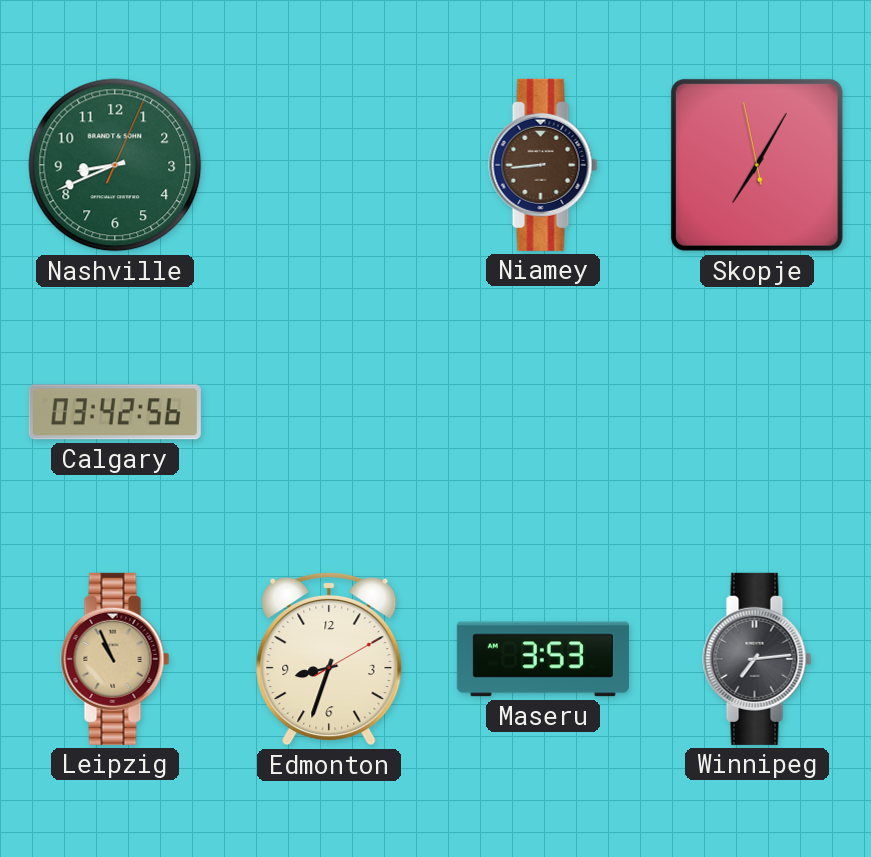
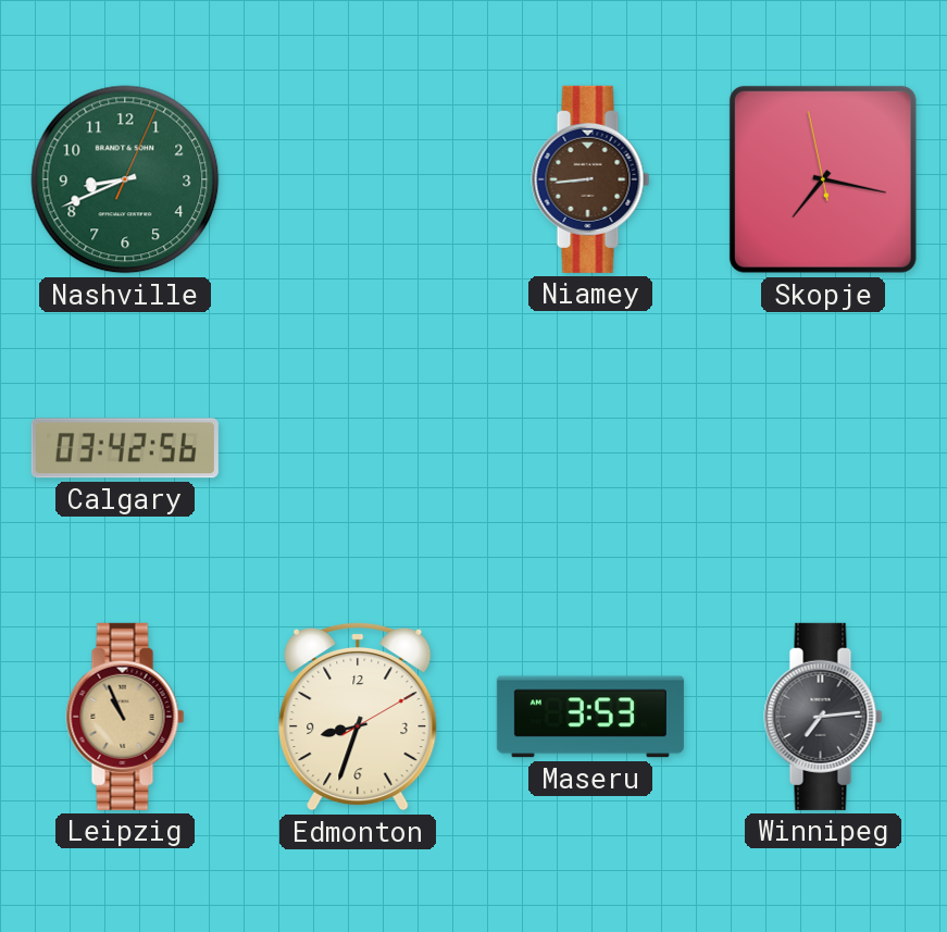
Skopje: 7:04 -> 7:16
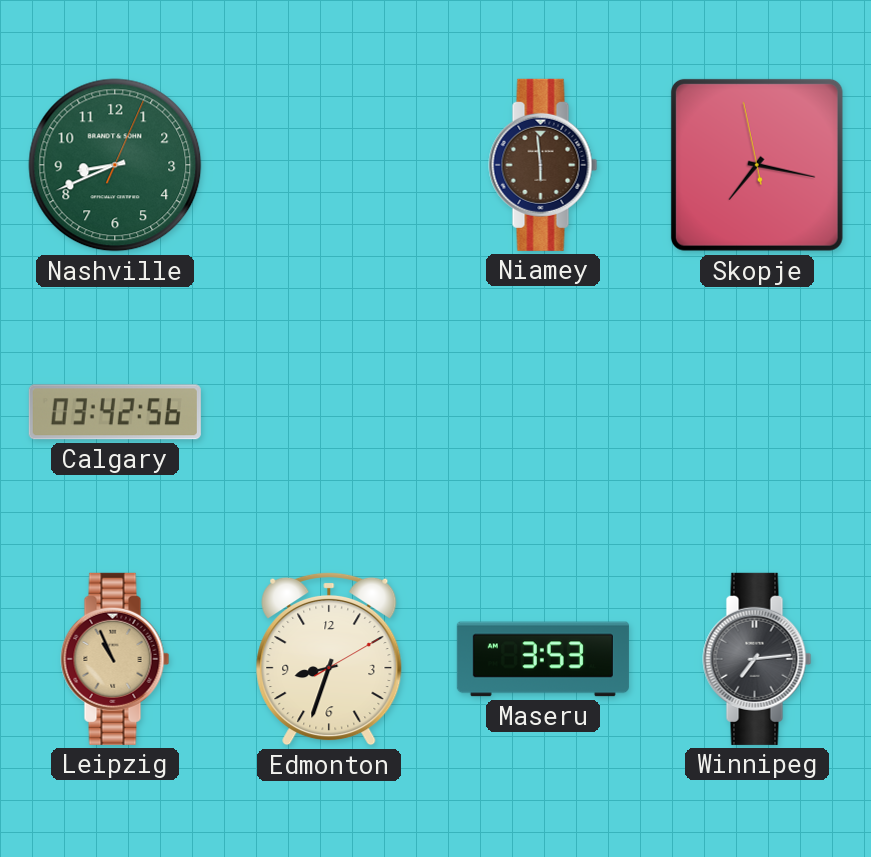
Niamey: 8:44 -> 5:59
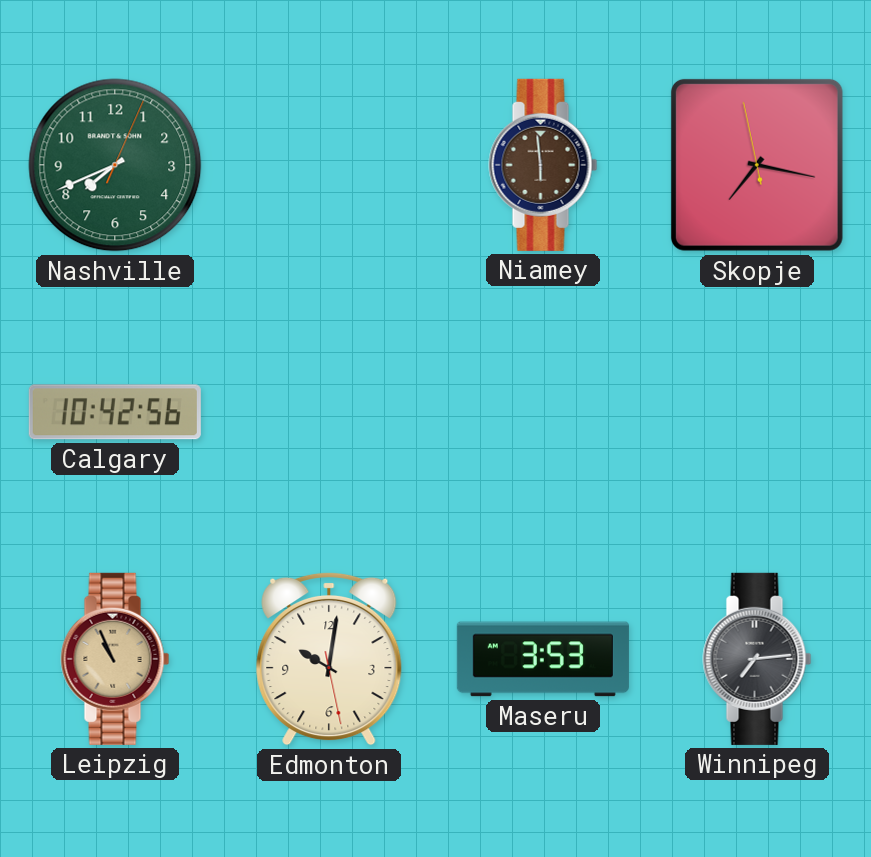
Nashville: 8:41 -> 7:41
Calgary: 03:42 -> 10:42
Edmonton: 8:33 -> 10:01
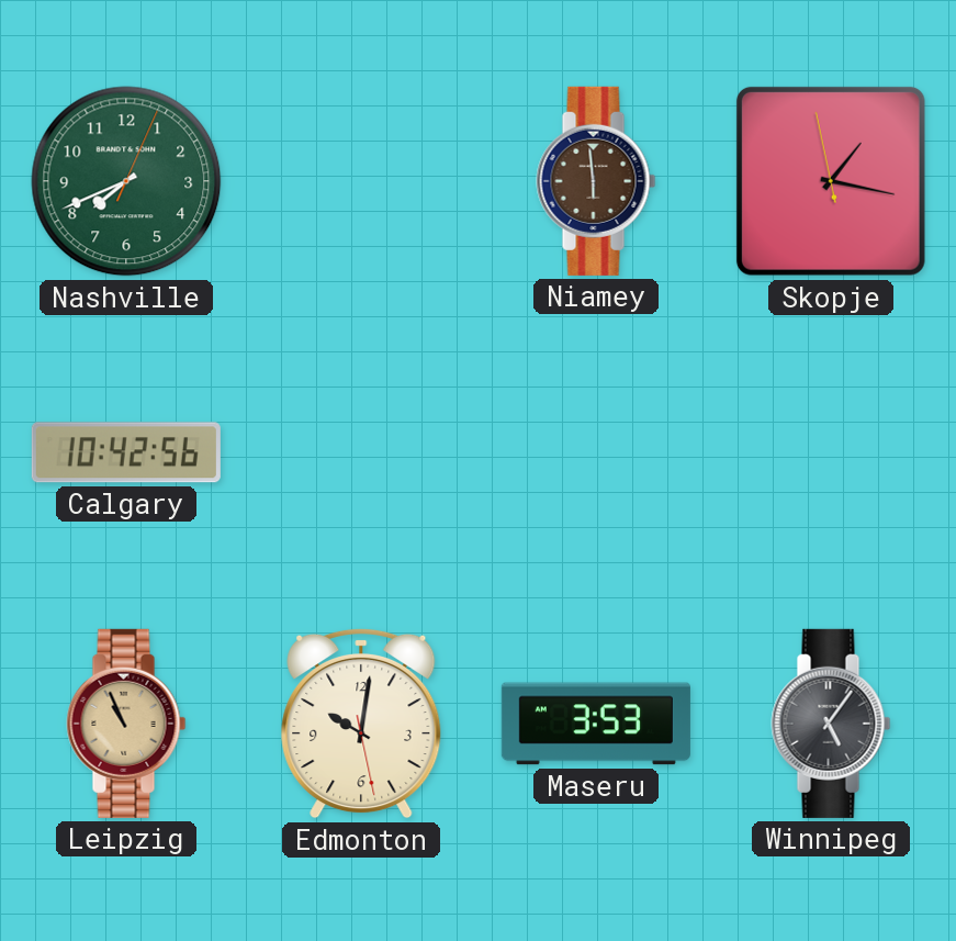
Skopje: 7:16 -> 1:16
Winnipeg: 7:14 -> 5:06
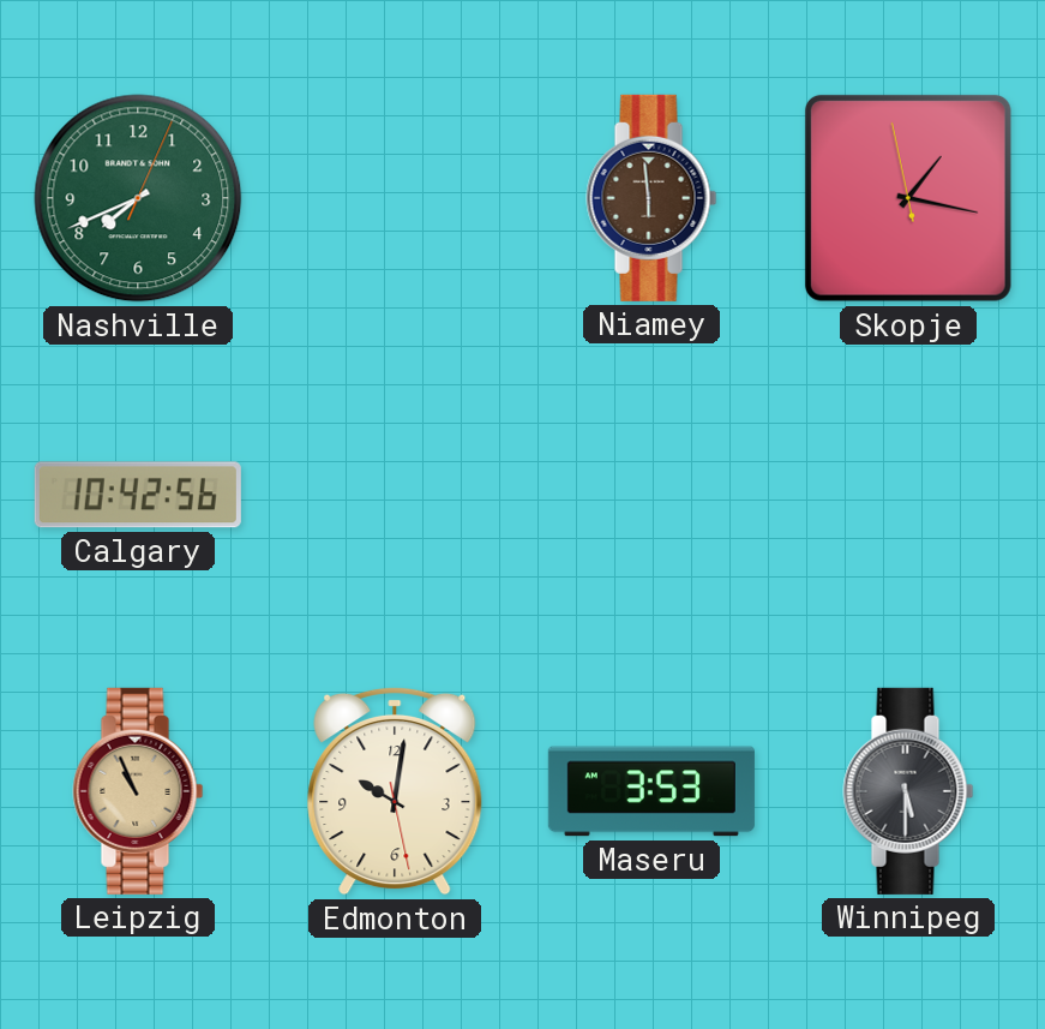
Winnipeg: 5:06 -> 5:30
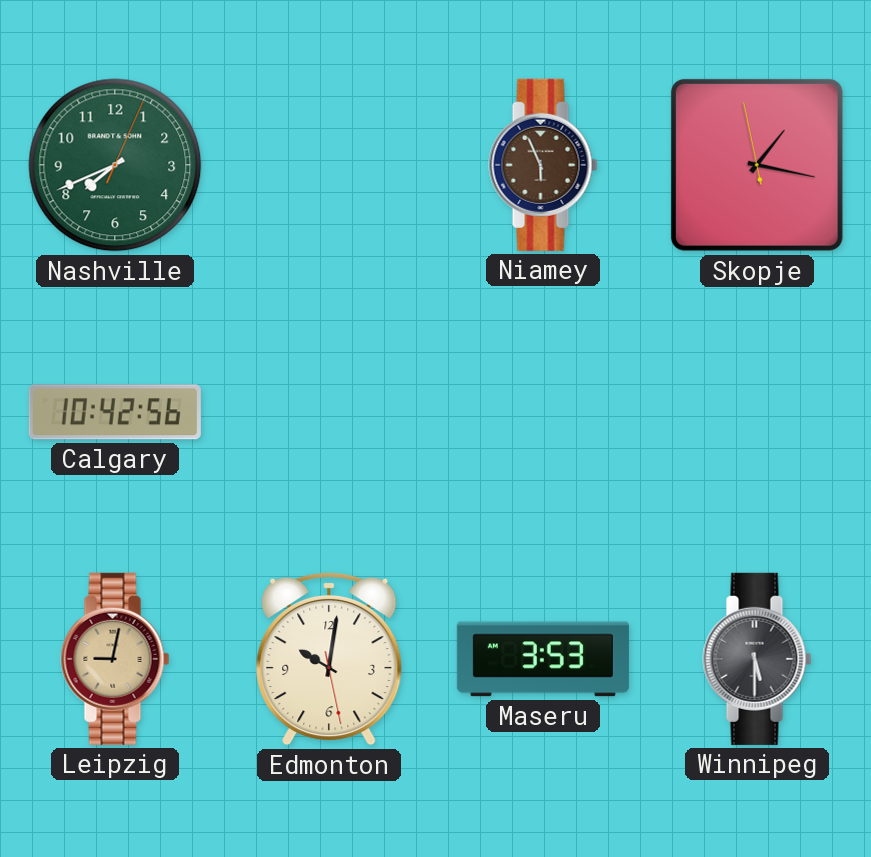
Niamey: 5:59 -> 5:56
Leipzig: 10:56 -> 9:02
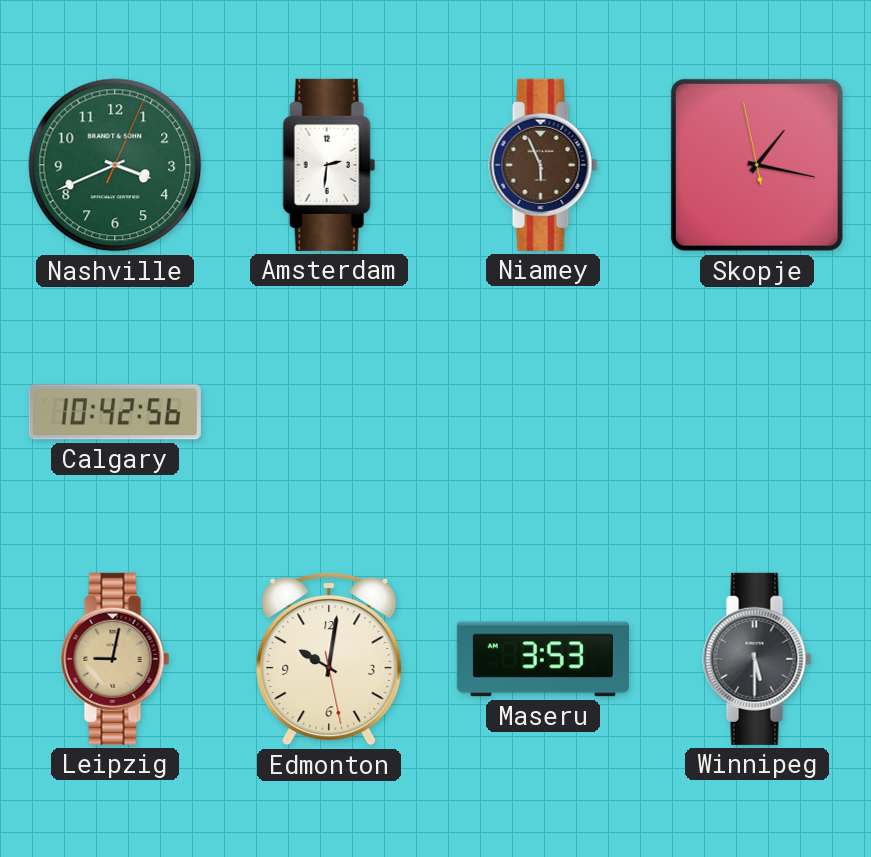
Nashville: 7:41 -> 3:41
Amsterdam: none -> 2:31
